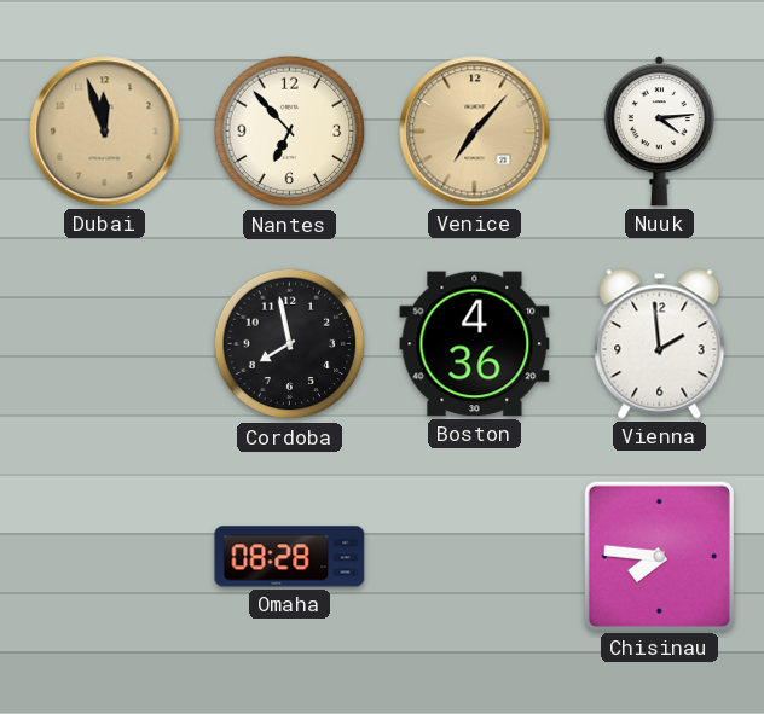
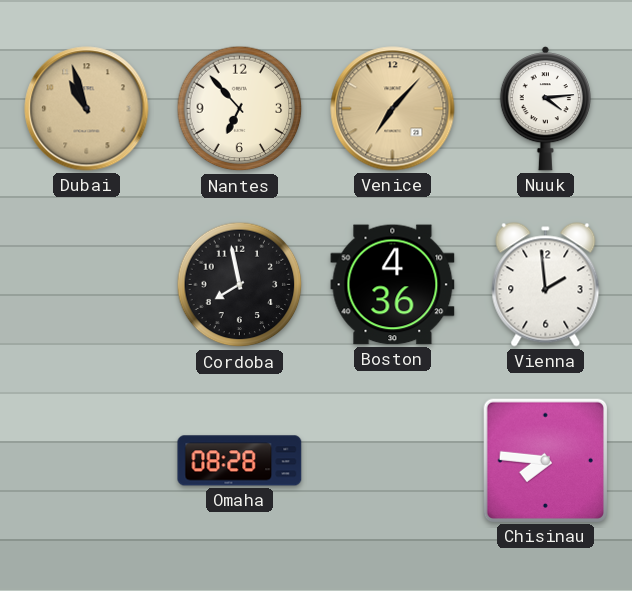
Dubai: 11:57 -> 10:57
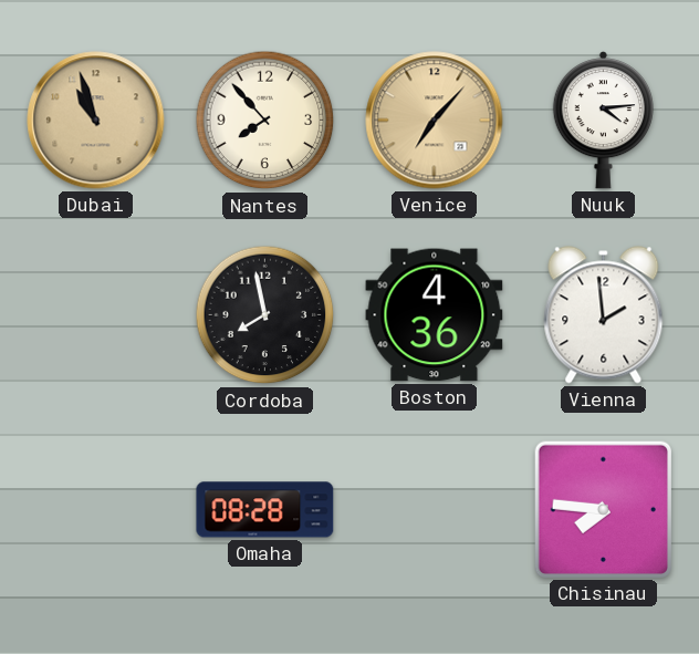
Nantes: 6:53 -> 7:53
